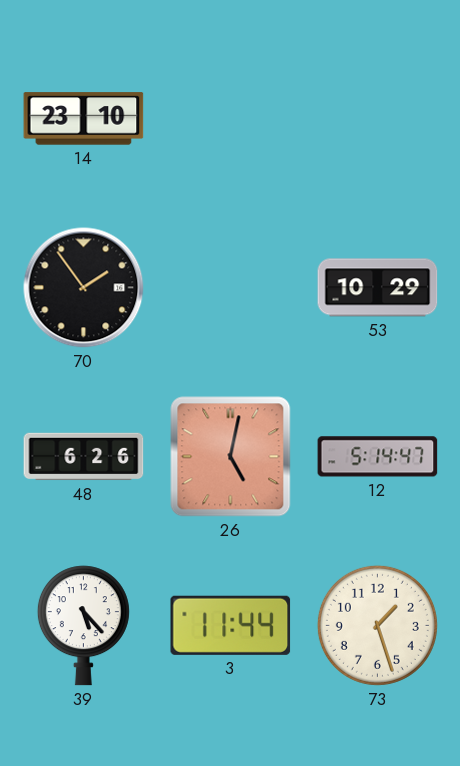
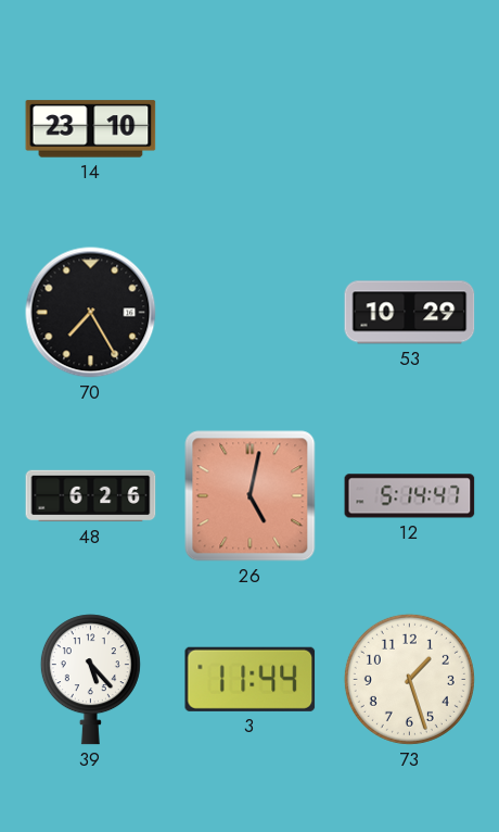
70: 1:54 -> 7:25
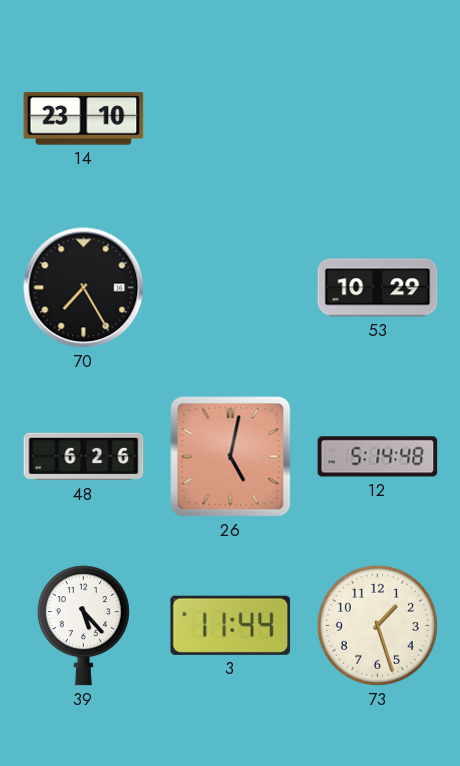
12: 5:14:47 -> 5:14:48
